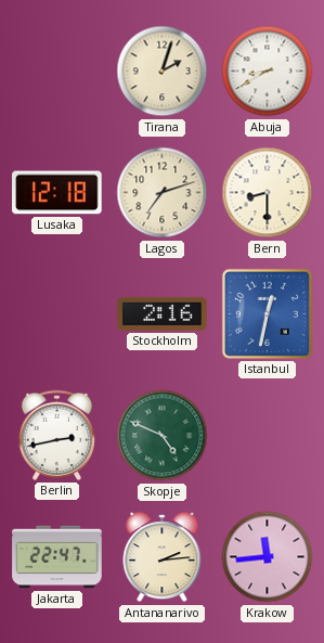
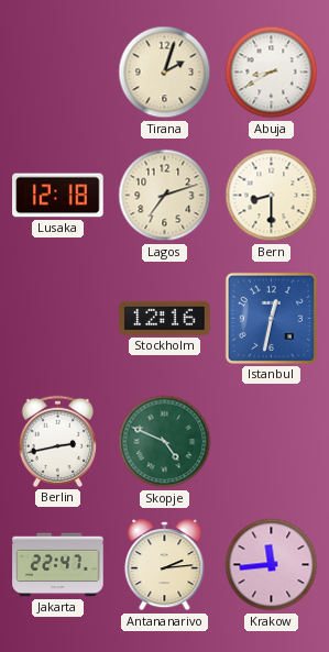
Stockholm: 2:16 -> 12:16
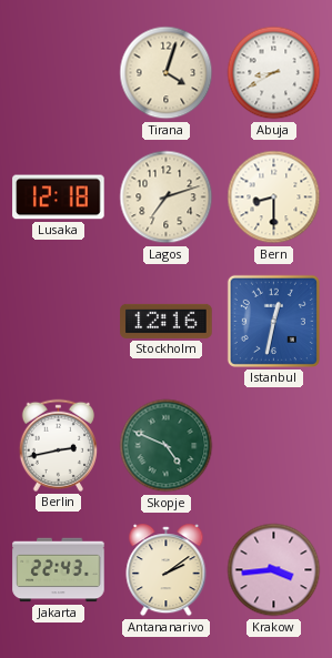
Tirana: 2:03 -> 4:03
Jakarta: 22:47 -> 22:43
Antananarivo: 2:14 -> 2:09
Krakow: 11:44 -> 3:44
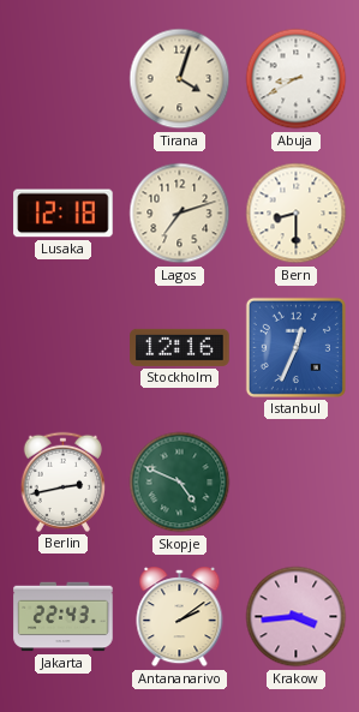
Istanbul: 12:32 -> 12:34
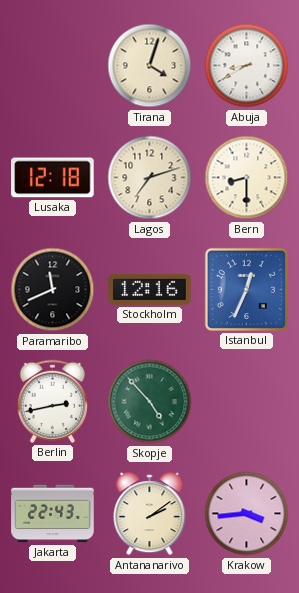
Paramaribo: none -> 11:41
Skopje: 4:49 -> 4:53
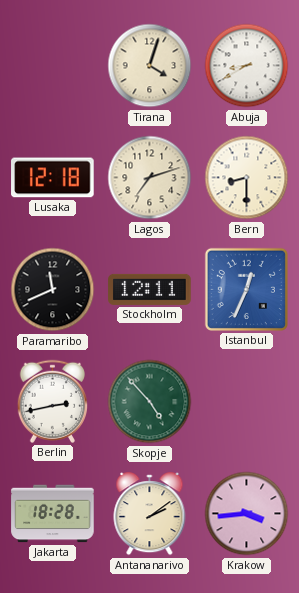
Stockholm: 12:16 -> 12:11
Jakarta: 22:43 -> 18:28
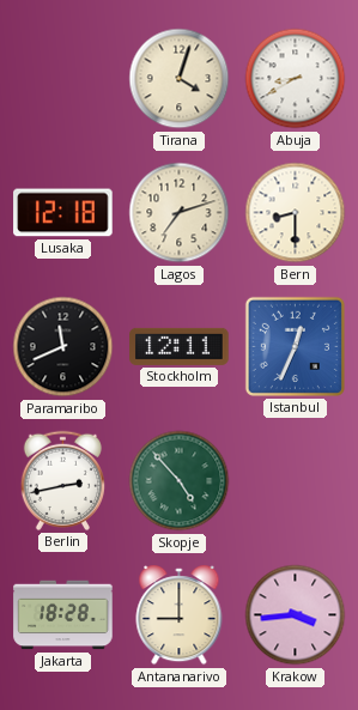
Antananarivo: 2:09 -> 9:00
